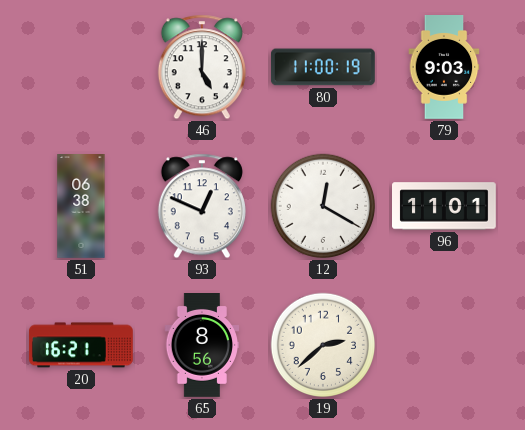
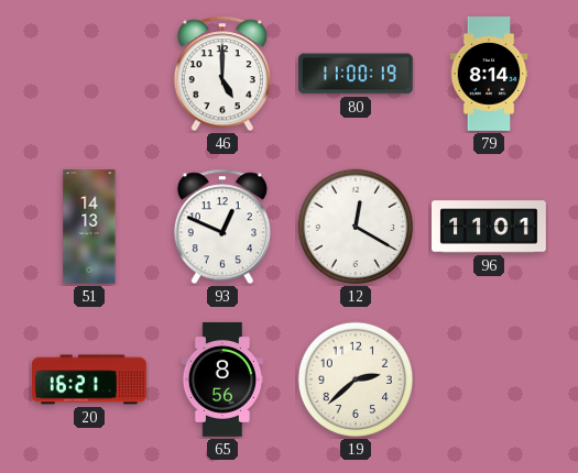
79: 9:03 -> 8:14
51: 06:38 -> 14:13
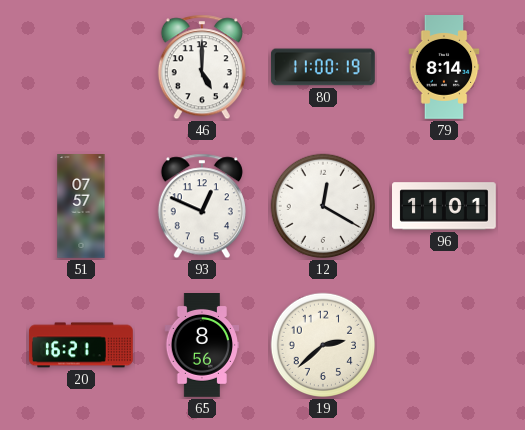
51: 14:13 -> 07:57
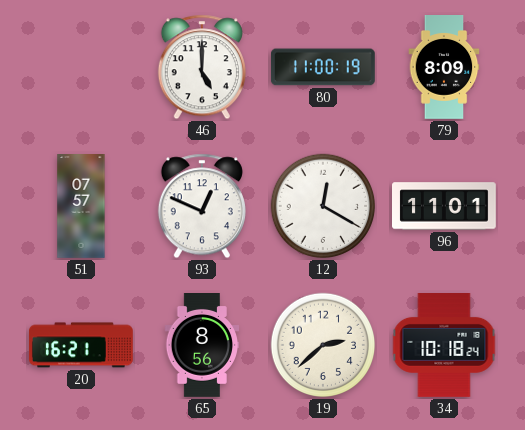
79: 8:14 -> 8:09
34: none -> 10:18
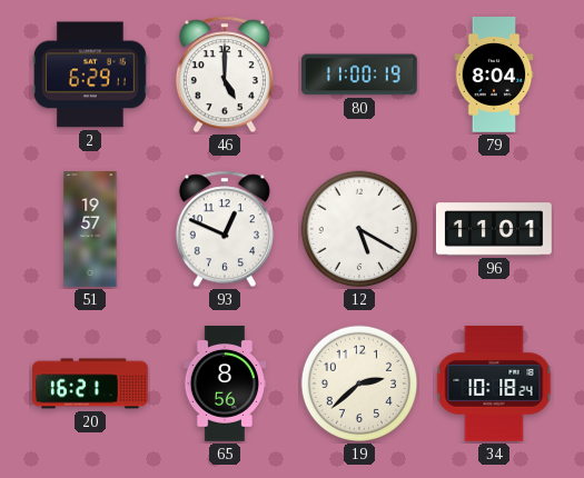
2: none -> 6:29
79: 8:09 -> 8:04
51: 07:57 -> 19:57
12: 12:20 -> 5:20
